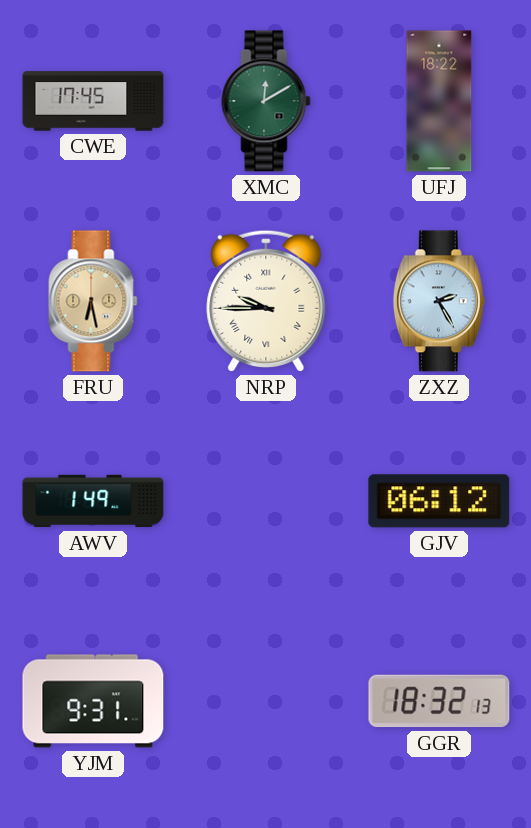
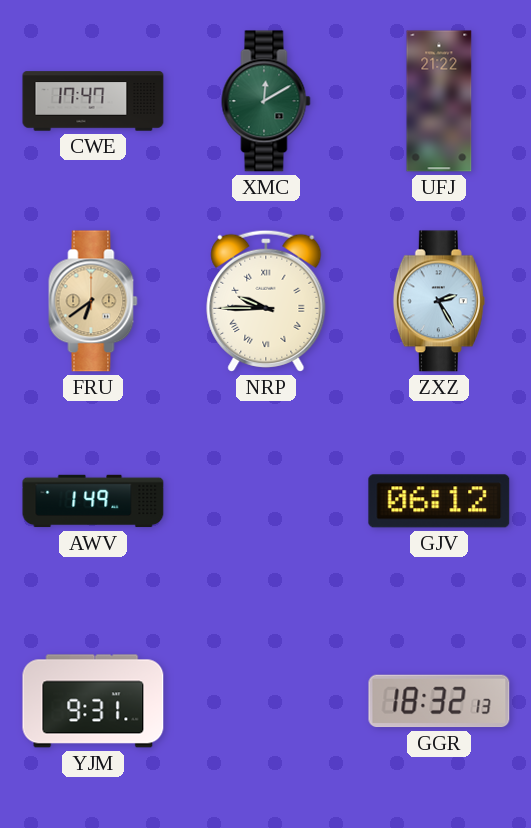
CWE: 17:45 -> 17:47
UFJ: 18:22 -> 21:22
FRU: 6:28 -> 6:39
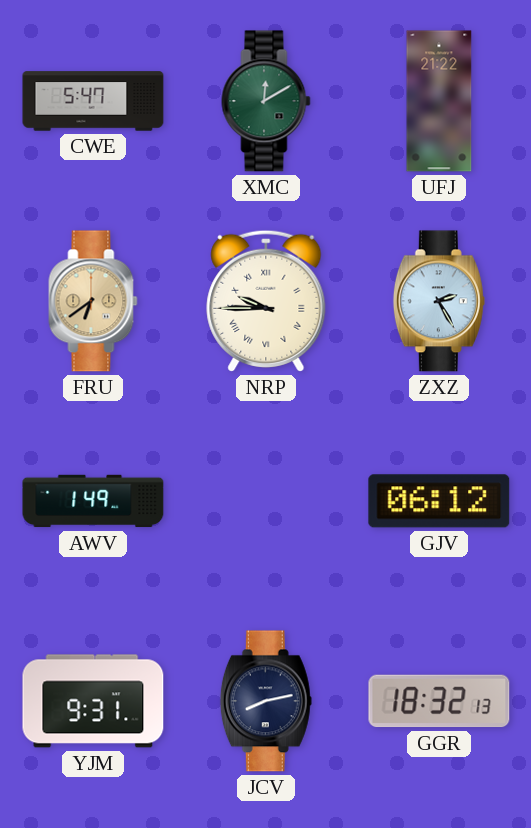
CWE: 17:47 -> 5:47
JCV: none -> 8:13
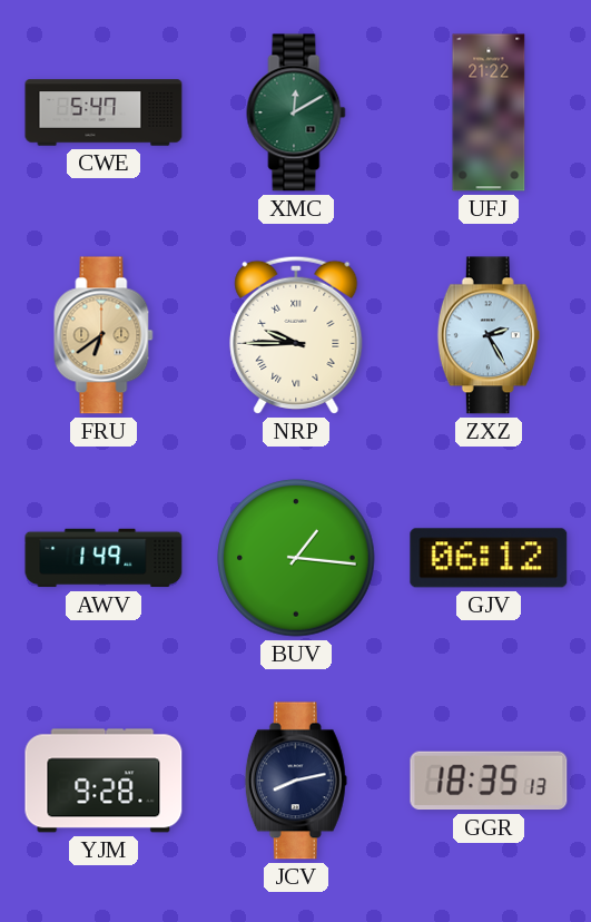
BUV: none -> 1:16
YJM: 9:31 -> 9:28
GGR: 18:32 -> 18:35
